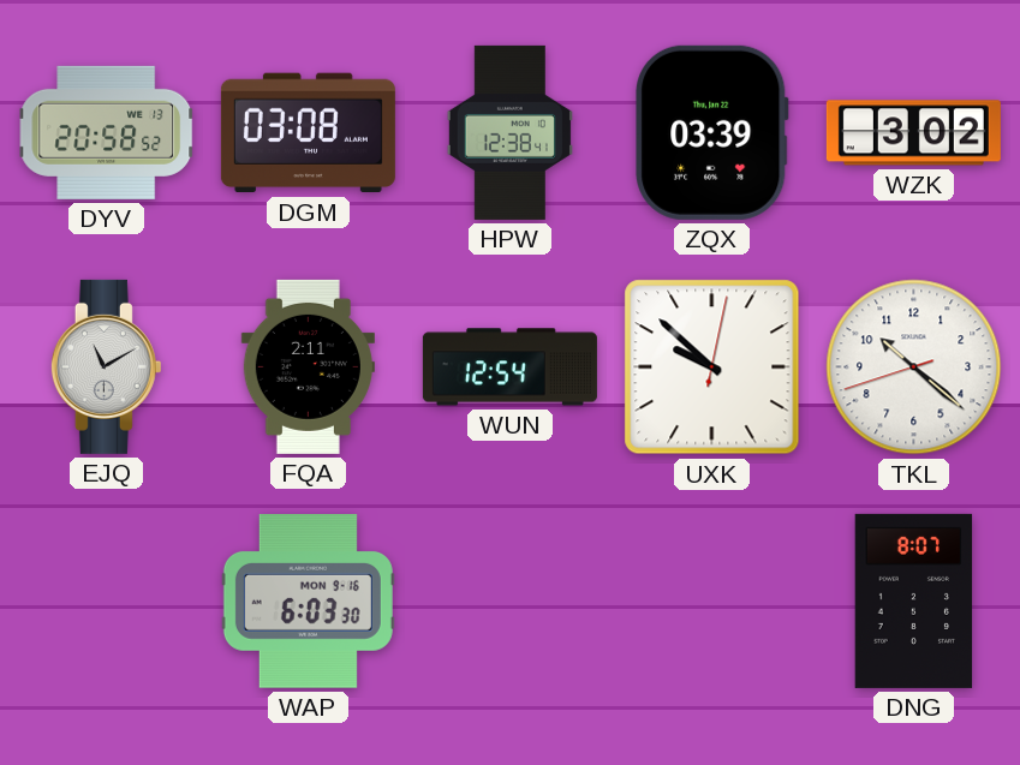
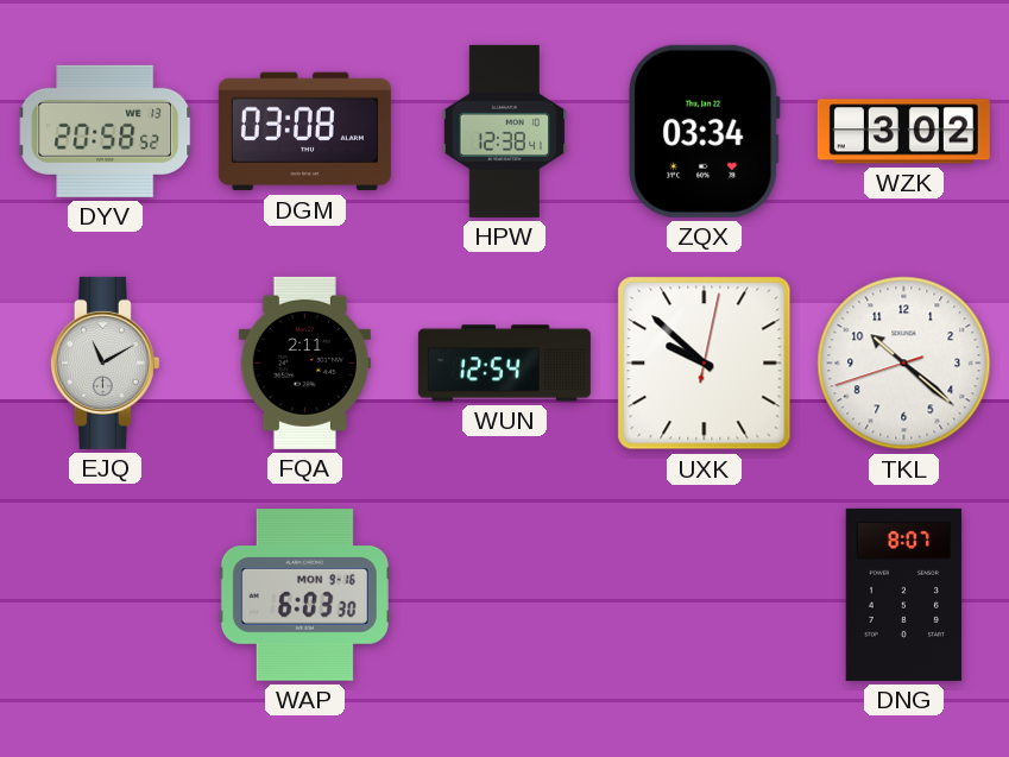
ZQX: 03:39 -> 03:34
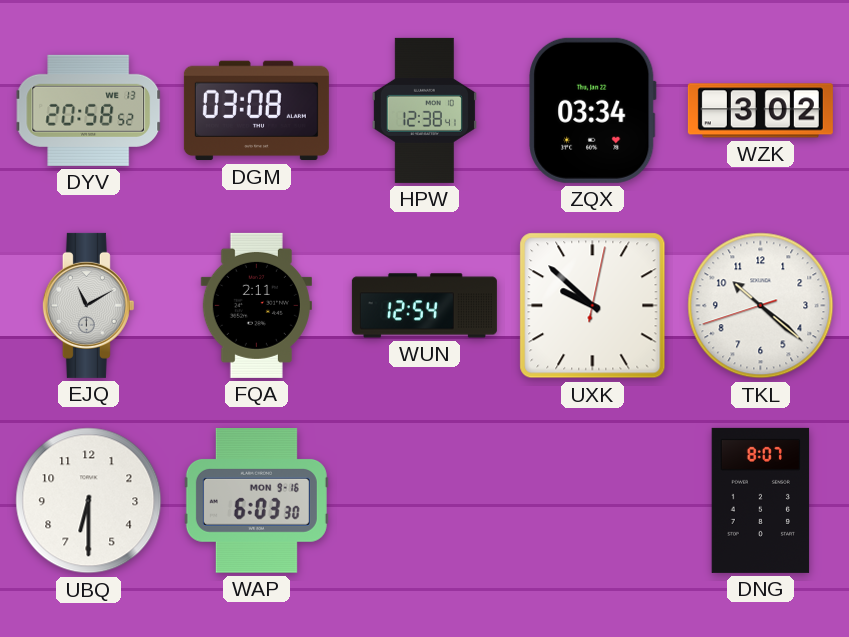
UBQ: none -> 6:30
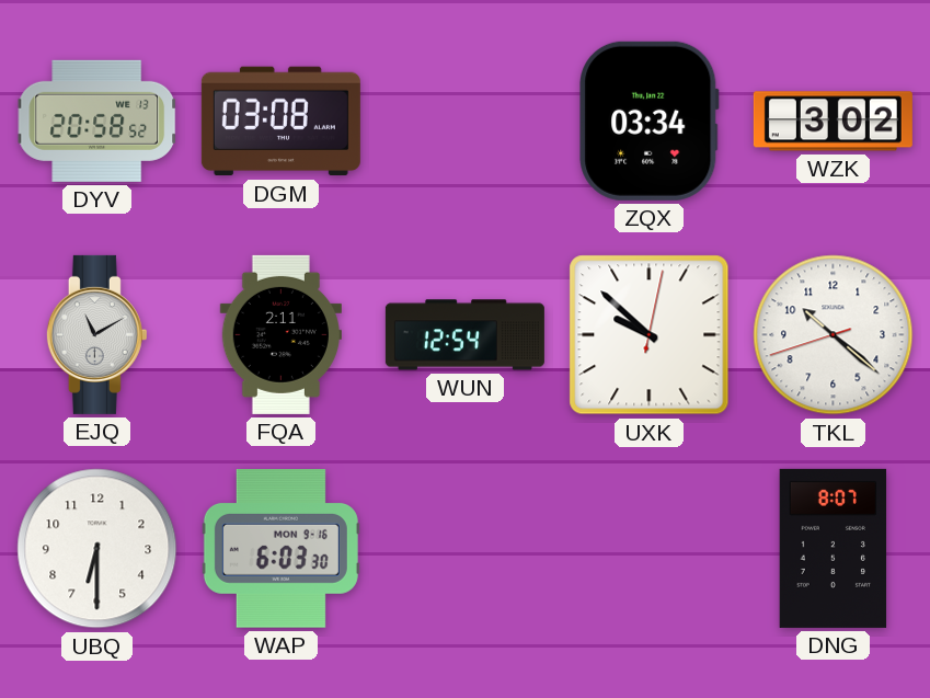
HPW: 12:38 -> none
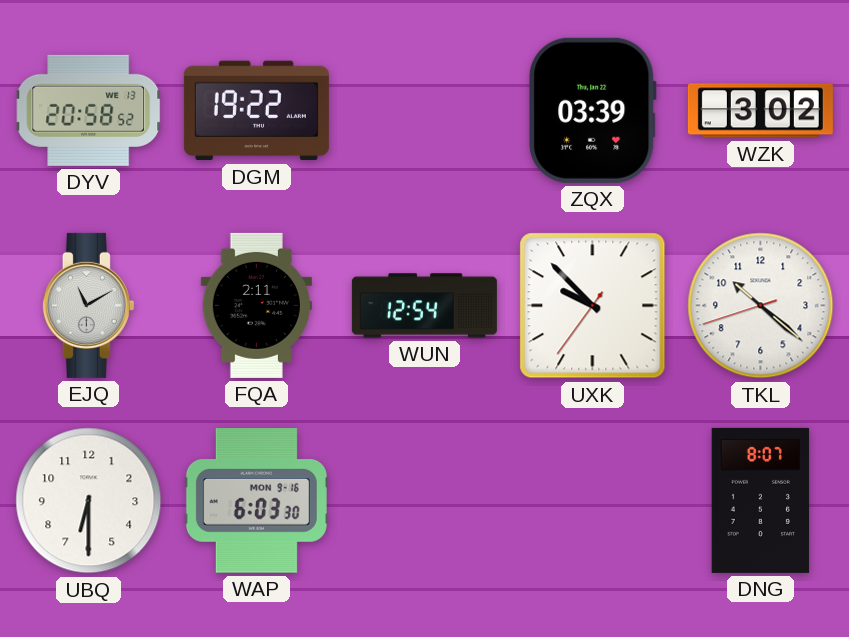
DGM: 03:08 -> 19:22
ZQX: 03:34 -> 03:39
UXK: 9:52:02 -> 9:52:36
